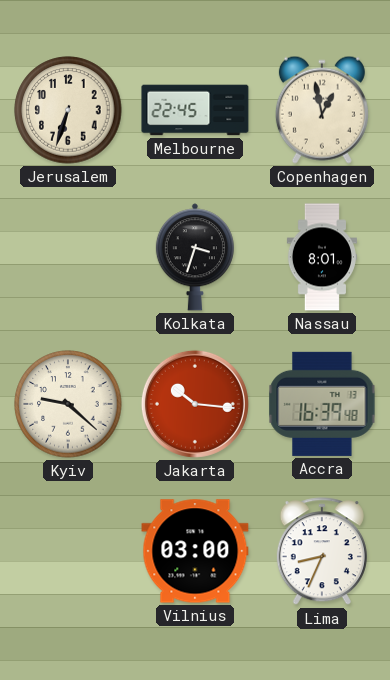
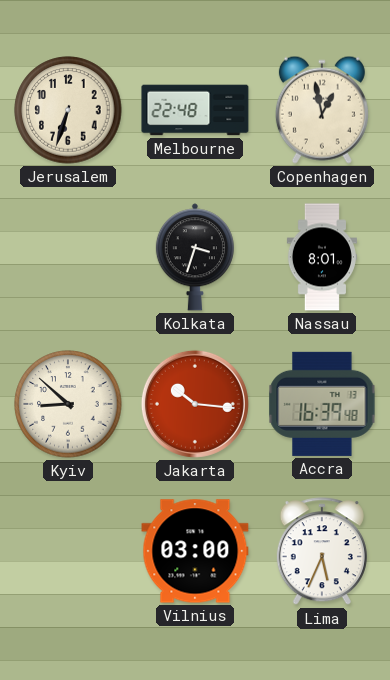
Melbourne: 22:45 -> 22:48
Kyiv: 9:22 -> 8:52
Lima: 8:34 -> 5:34
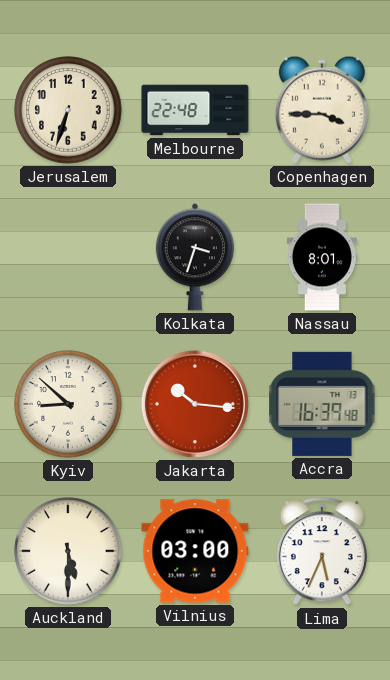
Copenhagen: 12:58 -> 3:45
Auckland: none -> 5:30
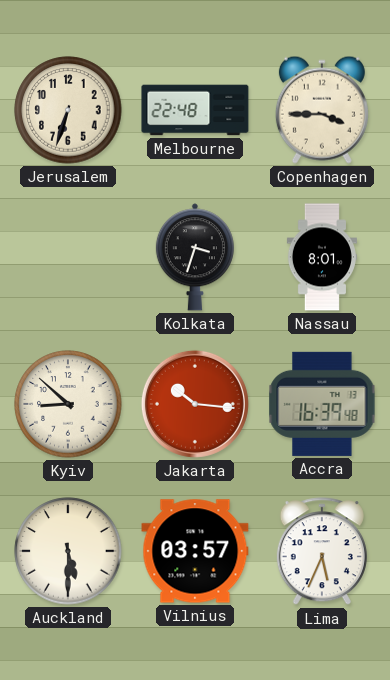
Vilnius: 03:00 -> 03:57
